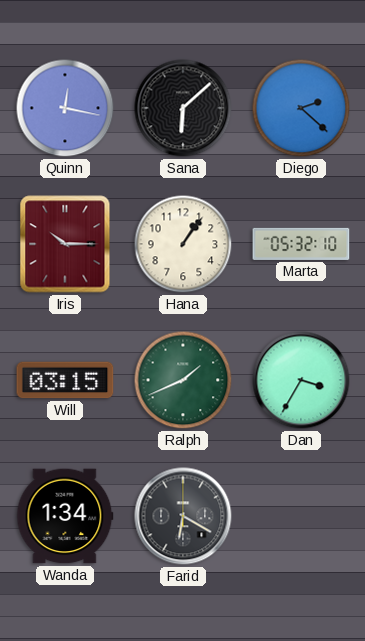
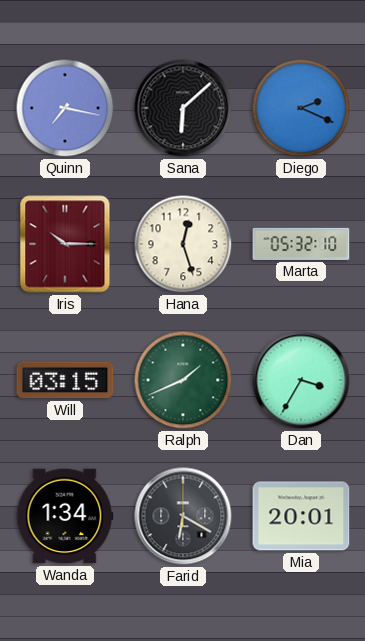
Quinn: 12:17 -> 7:17
Diego: 2:22 -> 2:19
Hana: 1:06 -> 12:27
Mia: none -> 20:01
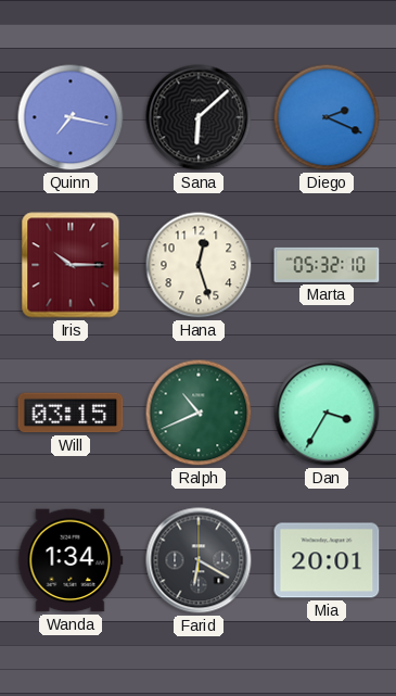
Ralph: 1:41 -> 10:41
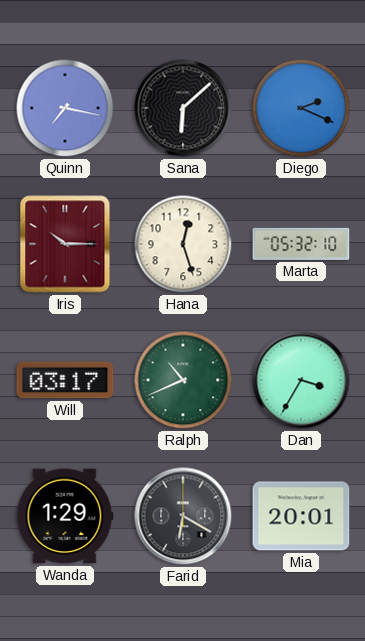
Will: 03:15 -> 03:17
Wanda: 1:34 -> 1:29
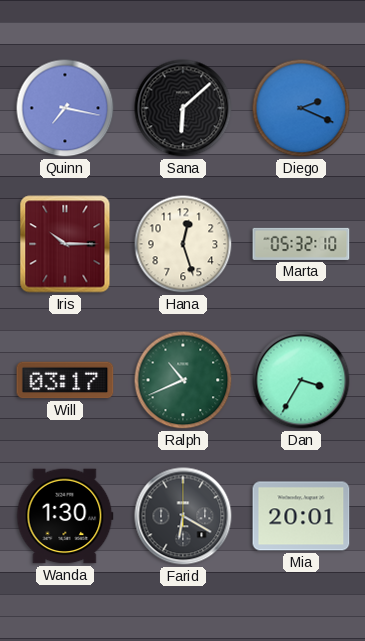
Wanda: 1:29 -> 1:30
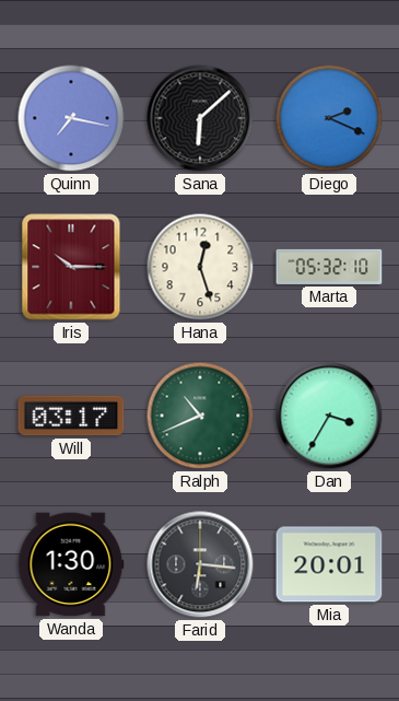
Farid: 6:20 -> 6:16
